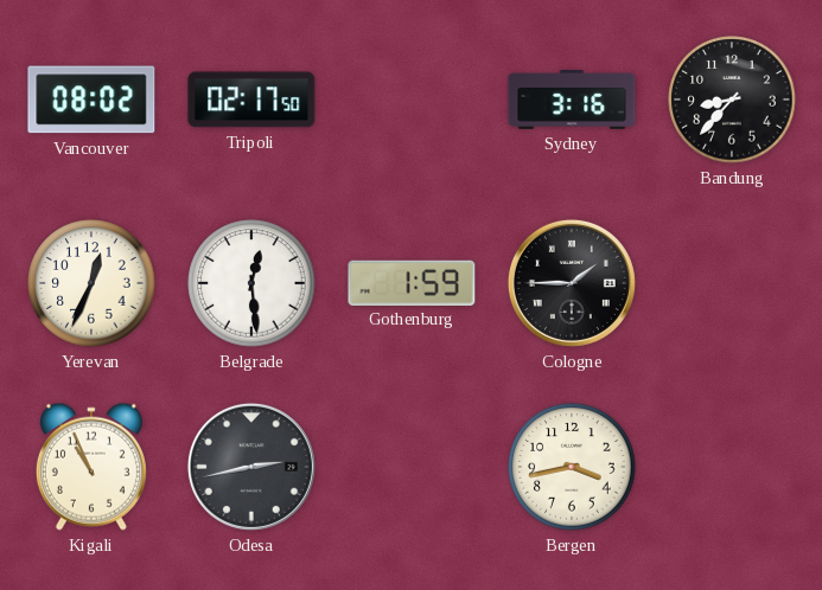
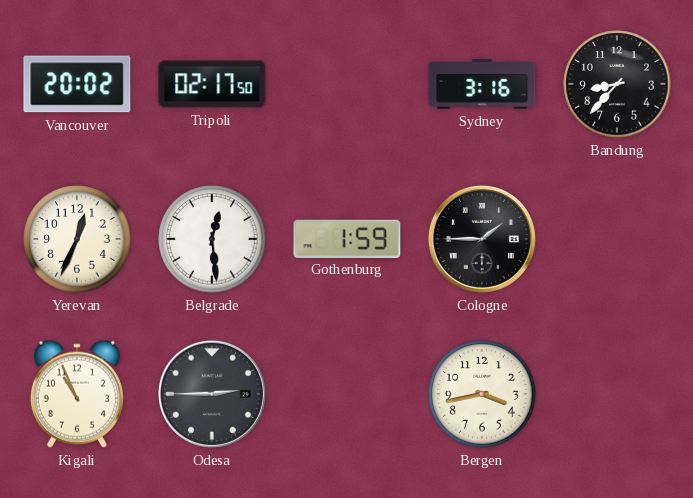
Vancouver: 08:02 -> 20:02
Odesa: 2:43 -> 2:45
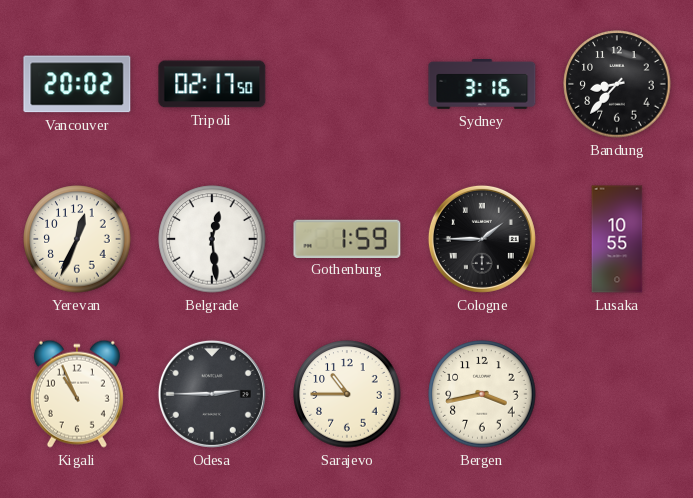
Lusaka: none -> 10:55
Sarajevo: none -> 10:45
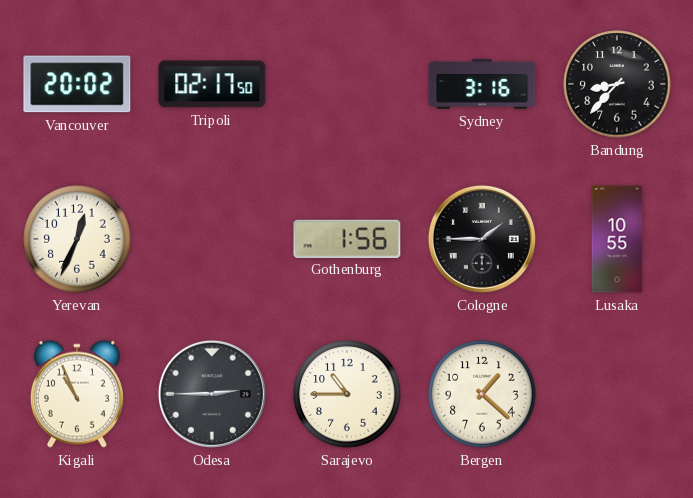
Belgrade: 12:29 -> none
Gothenburg: 1:59 -> 1:56
Bergen: 3:43 -> 1:22
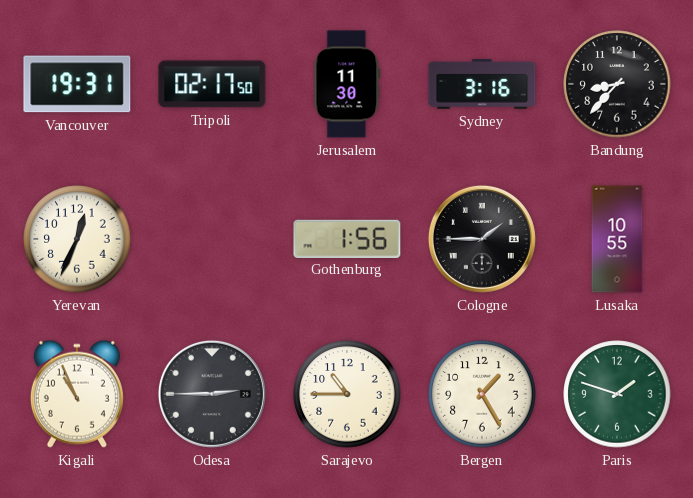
Vancouver: 20:02 -> 19:31
Jerusalem: none -> 11:30
Bergen: 1:22 -> 1:25
Paris: none -> 1:48
